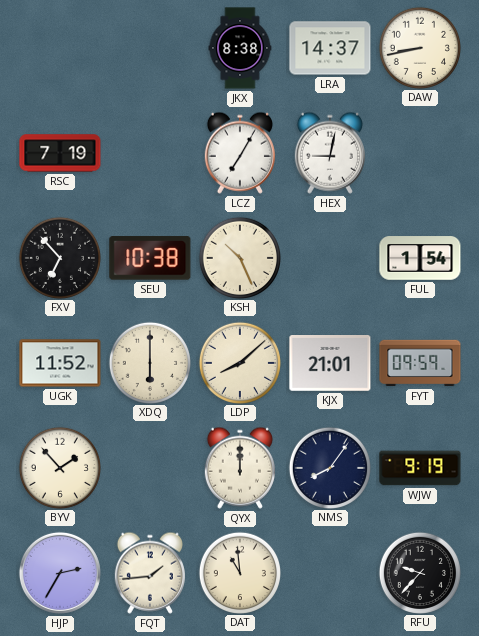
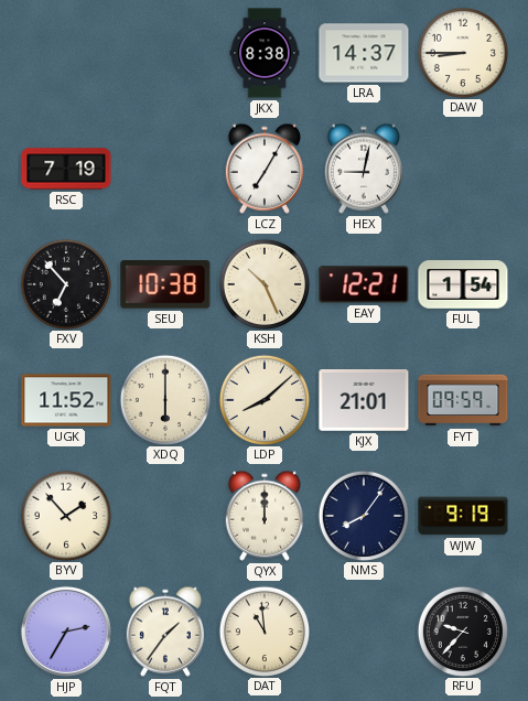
DAW: 8:43 -> 8:45
EAY: none -> 12:21
FQT: 1:44 -> 1:36
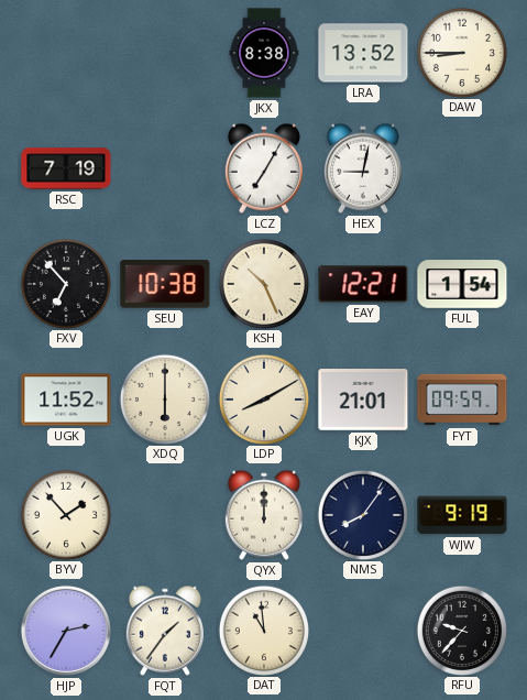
LRA: 14:37 -> 13:52
LDP: 8:08 -> 8:10
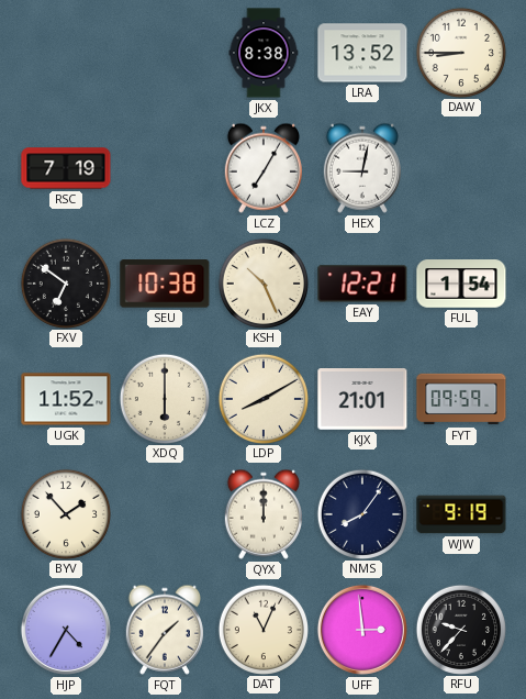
FXV: 6:53 -> 6:51
HJP: 2:35 -> 4:35
DAT: 10:59 -> 11:04
UFF: none -> 2:59
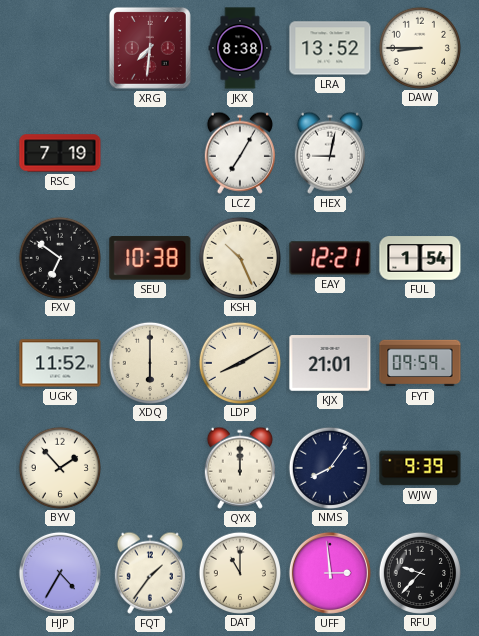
XRG: none -> 7:31
WJW: 9:19 -> 9:39
DAT: 11:04 -> 11:00
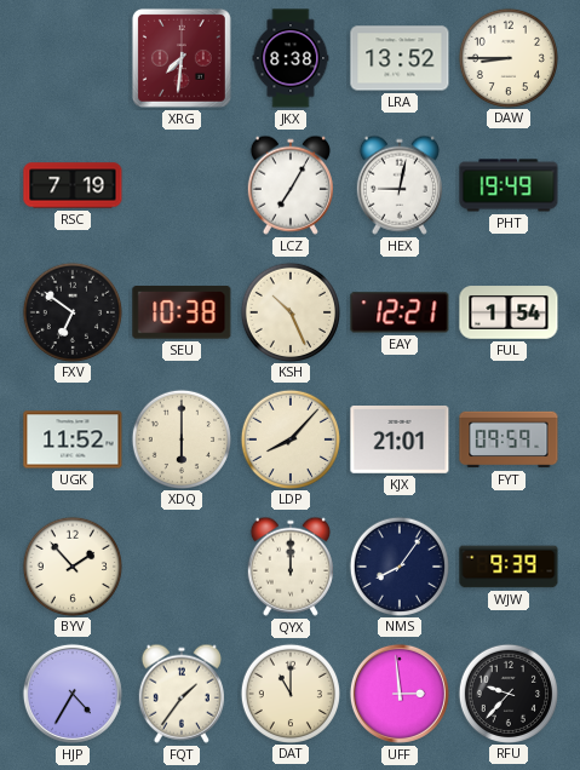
PHT: none -> 19:49
LDP: 8:10 -> 8:07
